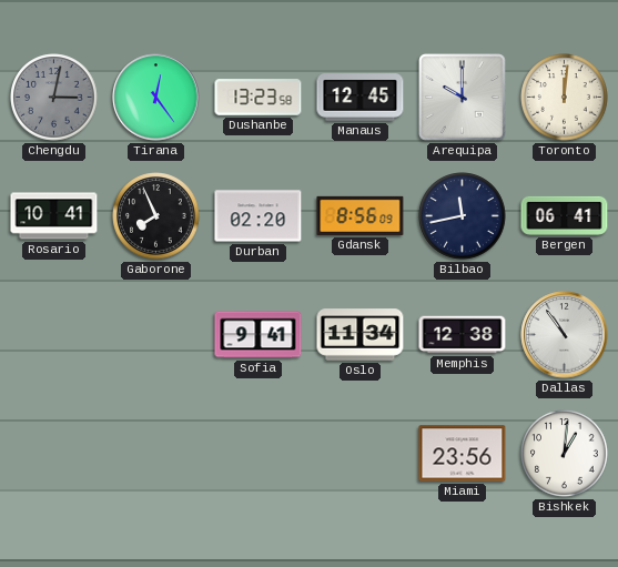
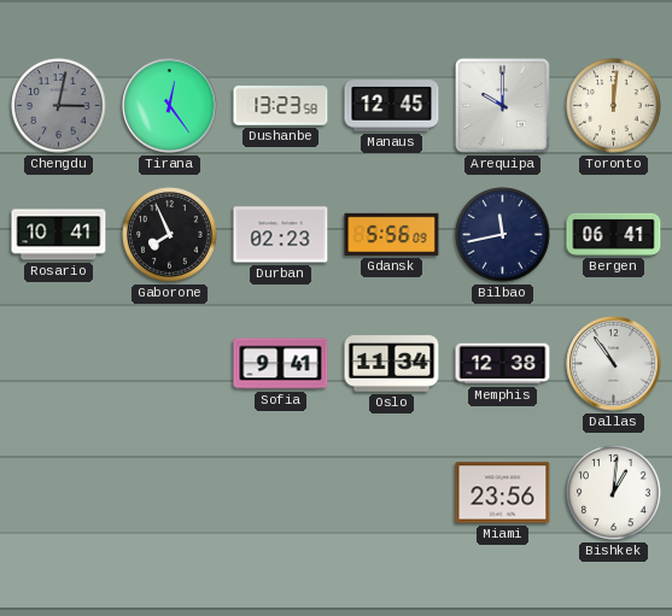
Durban: 02:20 -> 02:23
Gdansk: 8:56 -> 5:56
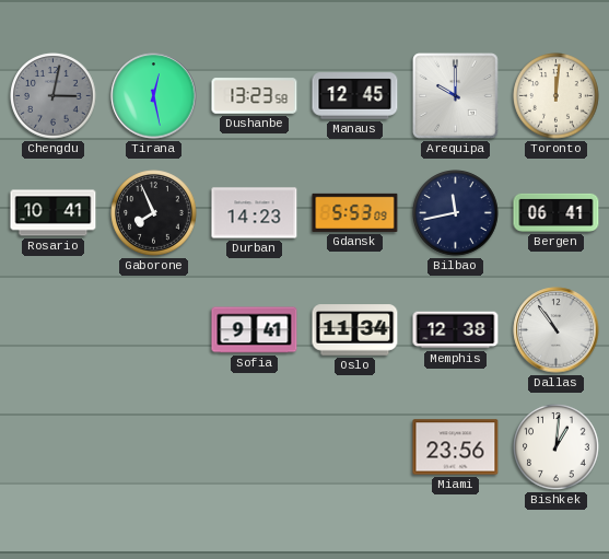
Tirana: 12:24 -> 12:28
Durban: 02:23 -> 14:23
Gdansk: 5:56 -> 5:53
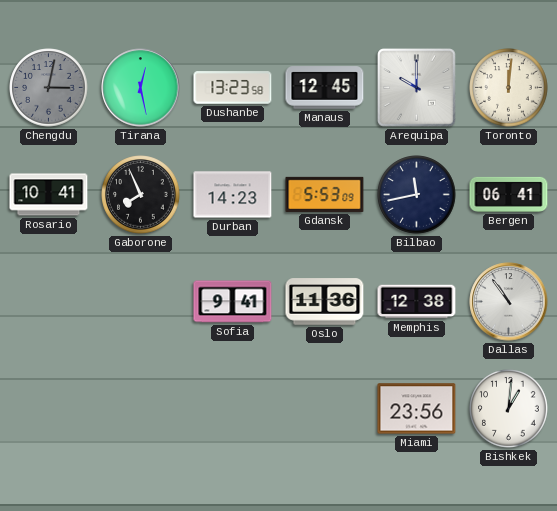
Oslo: 11:34 -> 11:36
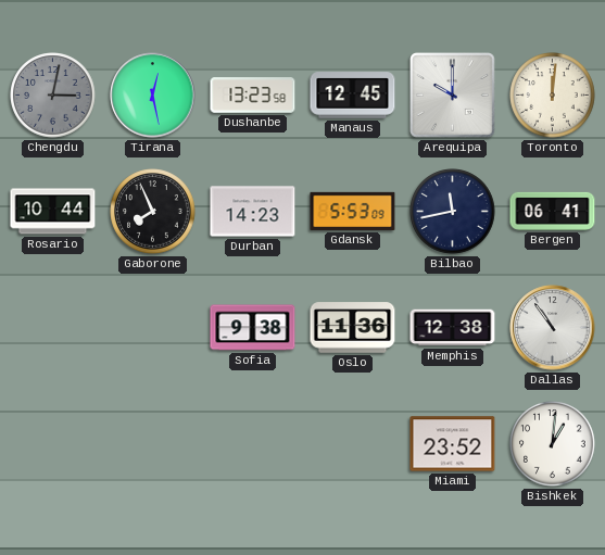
Rosario: 10:41 -> 10:44
Sofia: 9:41 -> 9:38
Miami: 23:56 -> 23:52
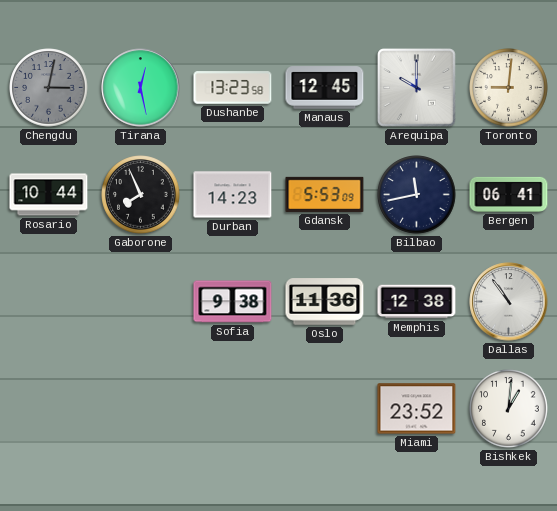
Toronto: 12:01 -> 9:01
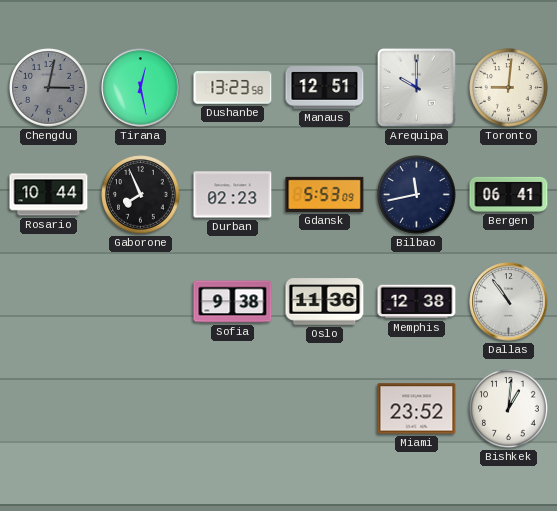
Manaus: 12:45 -> 12:51
Durban: 14:23 -> 02:23
